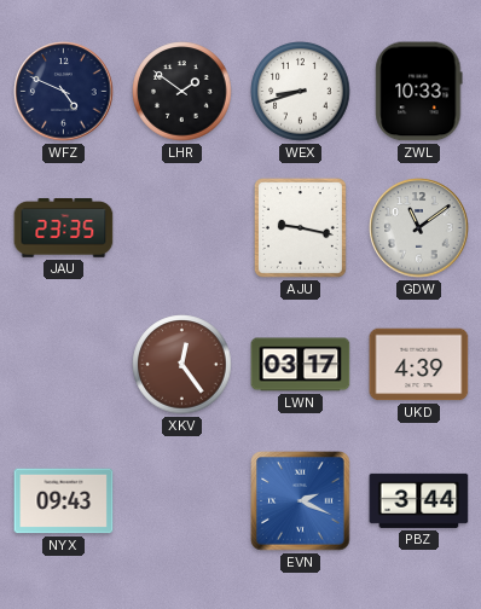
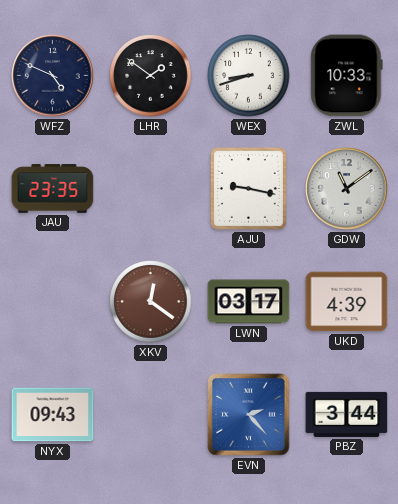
XKV: 12:24 -> 12:21
EVN: 2:19 -> 2:23
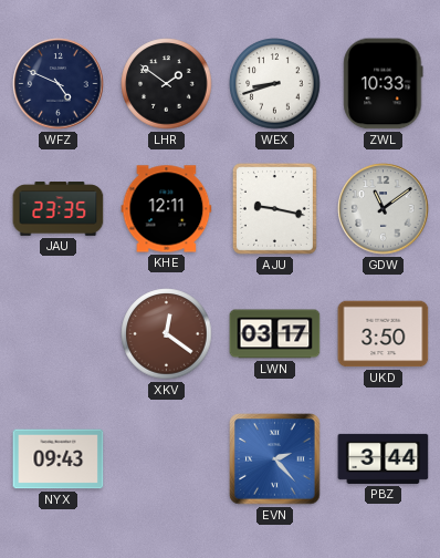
KHE: none -> 12:11
UKD: 4:39 -> 3:50
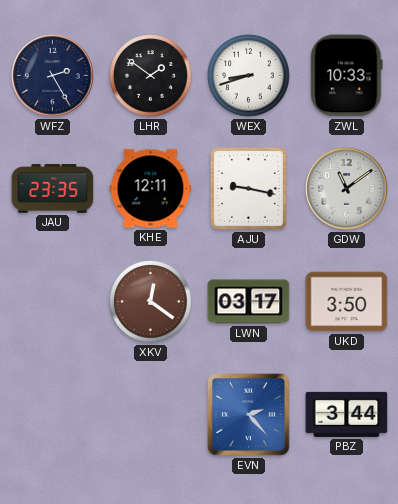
WFZ: 4:49 -> 2:25
NYX: 09:43 -> none
